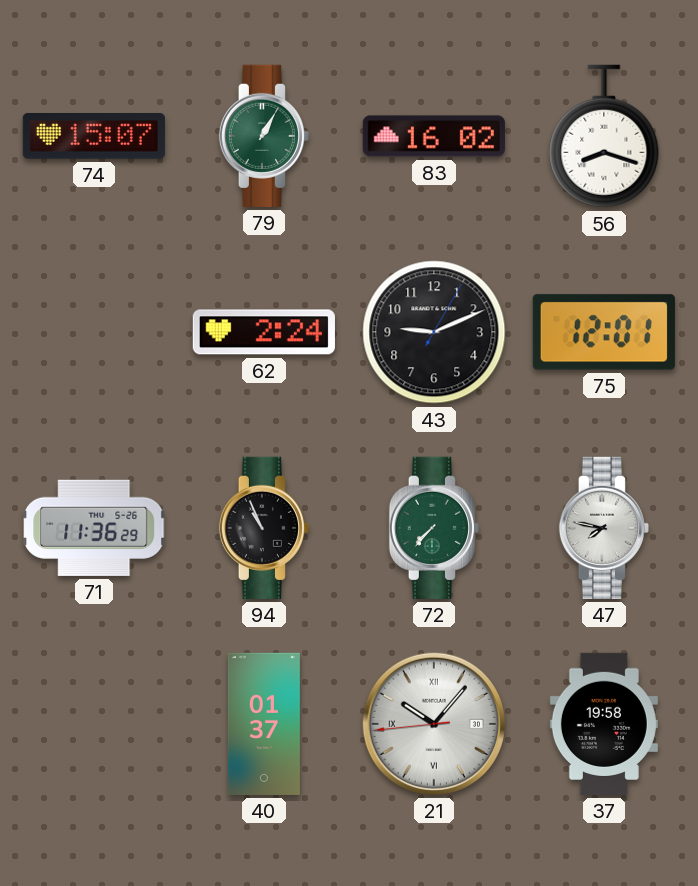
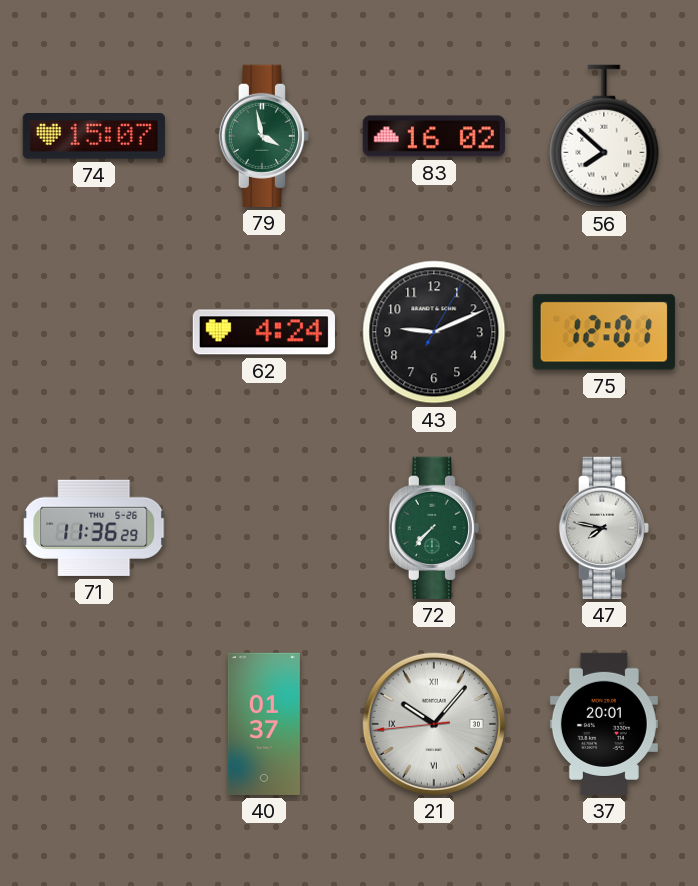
79: 1:05 -> 3:58
56: 8:18 -> 7:52
62: 2:24 -> 4:24
94: 10:56 -> none
37: 19:58 -> 20:01
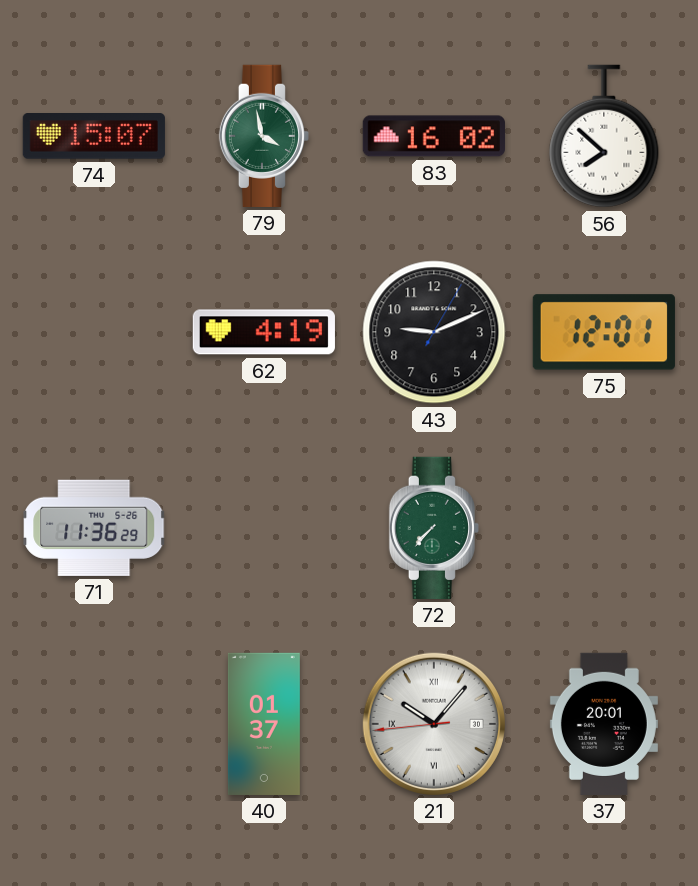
62: 4:24 -> 4:19
47: 7:47 -> none
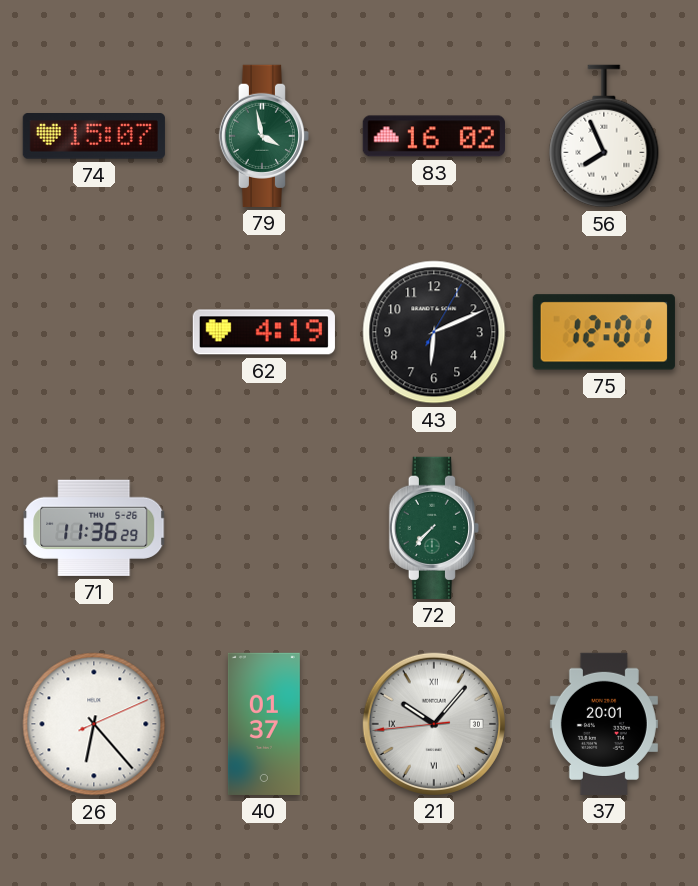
56: 7:52 -> 7:56
43: 9:11 -> 6:11
26: none -> 6:23
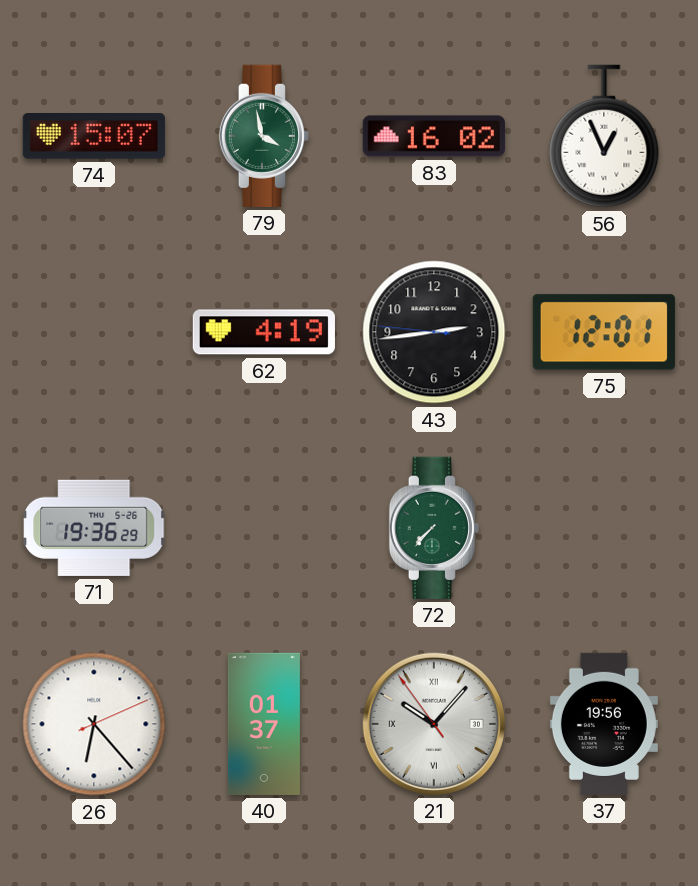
56: 7:56 -> 12:56
43: 6:11 -> 2:43
71: 11:36 -> 19:36
21: 10:06:44 -> 10:06:54
37: 20:01 -> 19:56
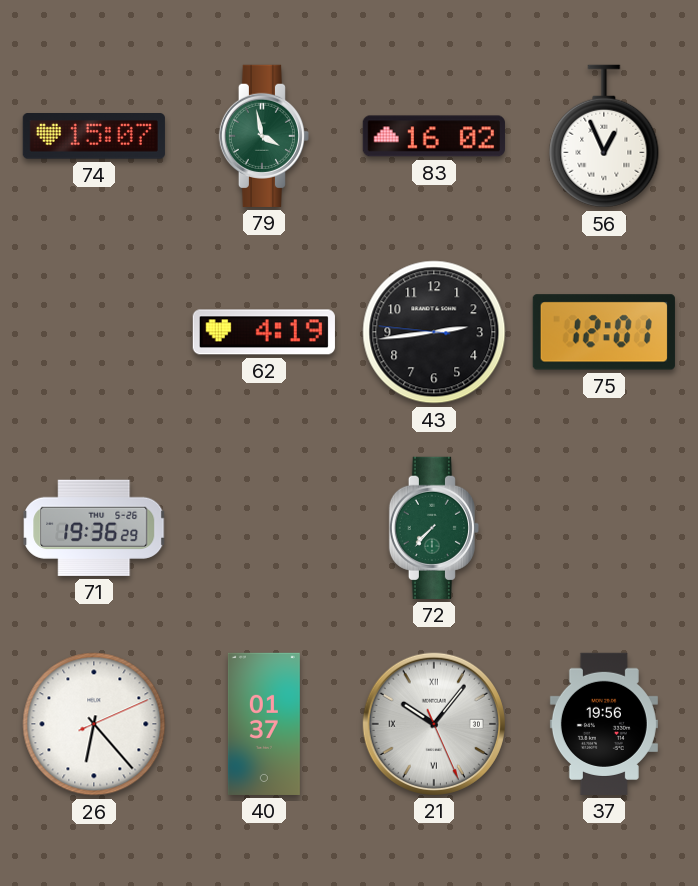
21: 10:06:54 -> 10:06:26
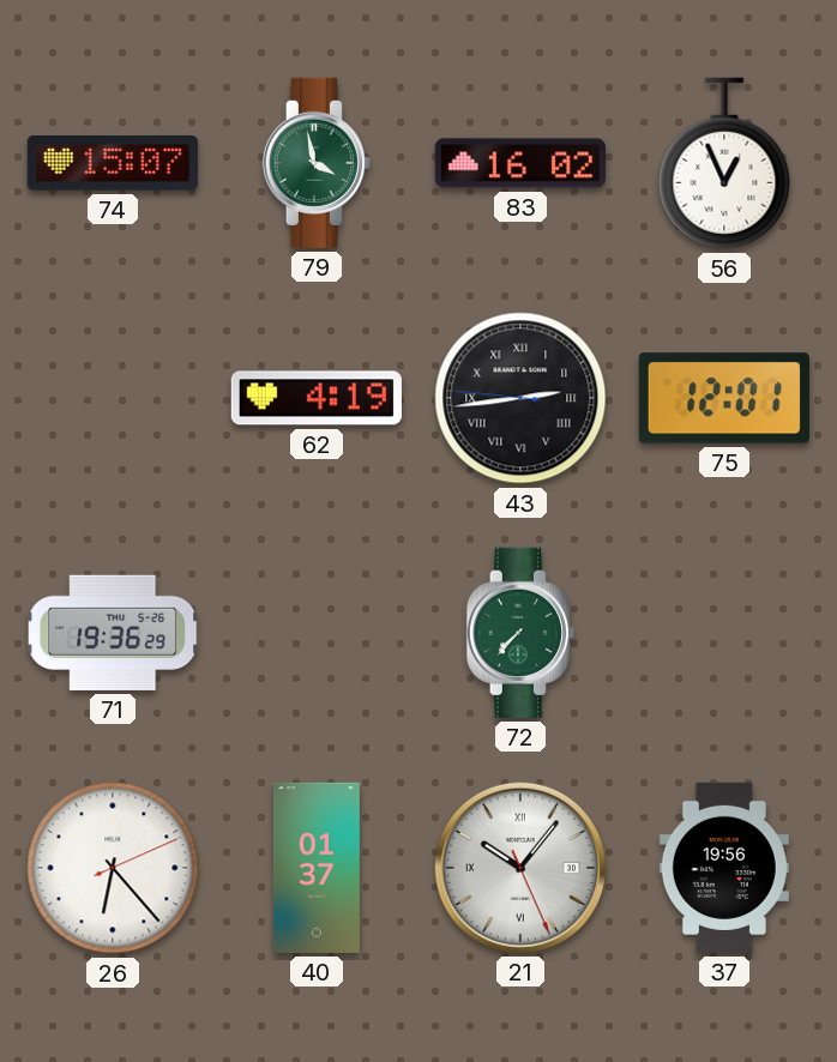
43 numerals: Arabic -> Roman
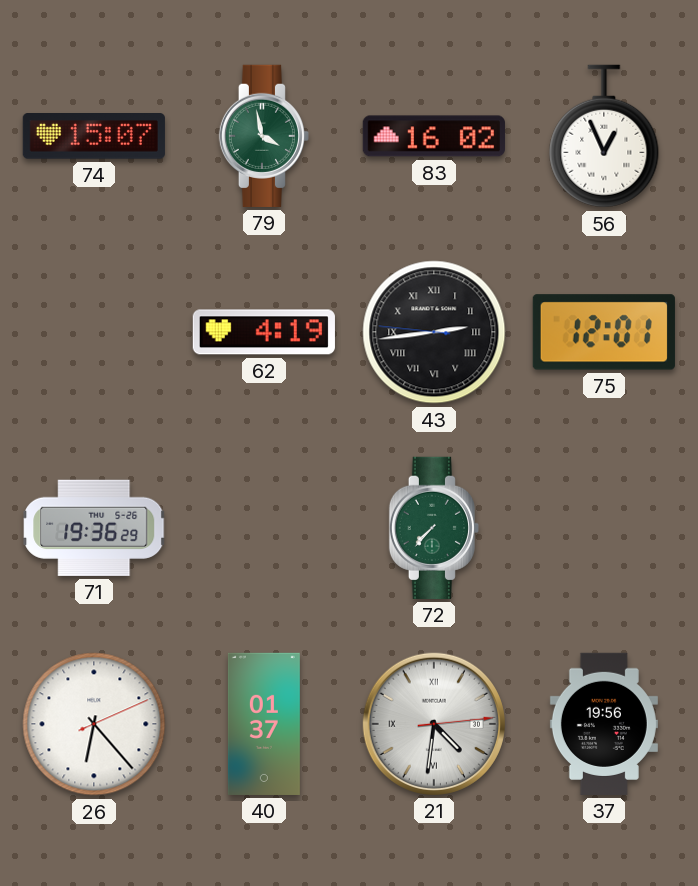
21: 10:06 -> 4:31
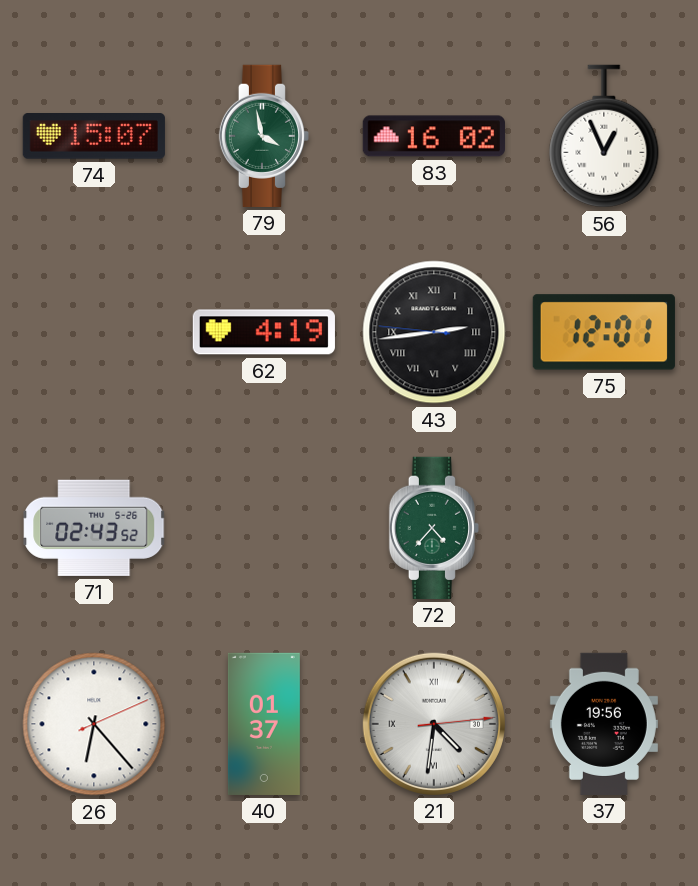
71: 19:36 -> 02:43
72: 7:37 -> 4:37
